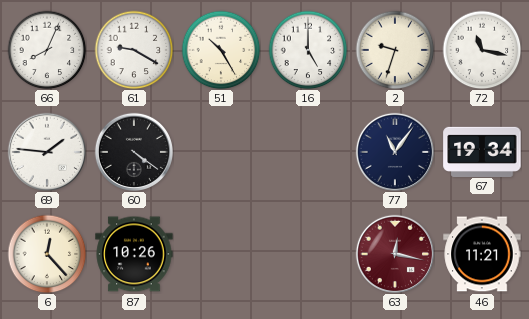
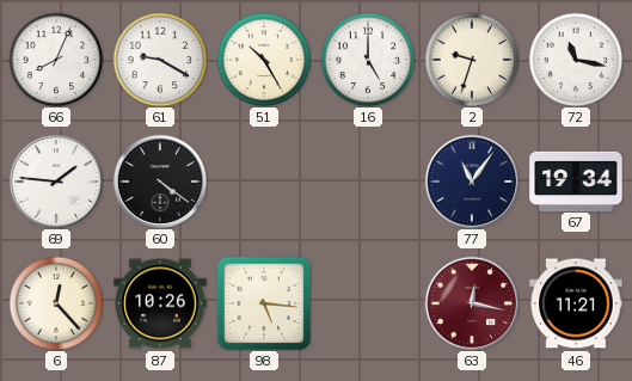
98: none -> 5:16
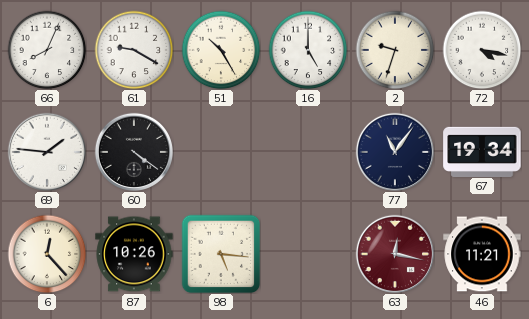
72: 11:17 -> 4:17
